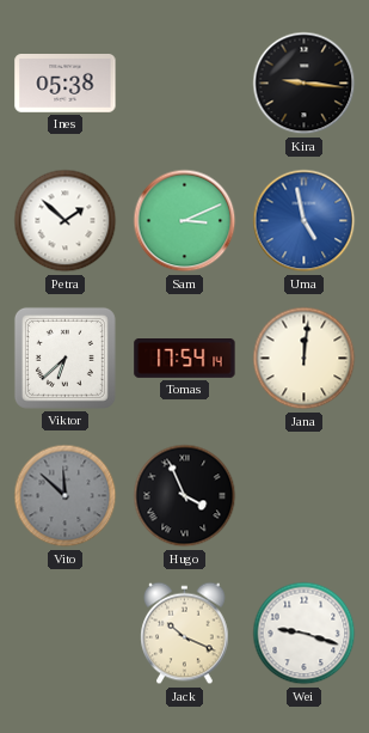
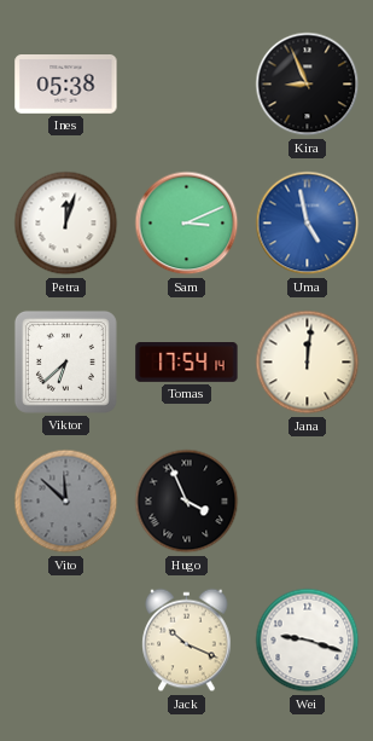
Kira: 9:16 -> 8:56
Petra: 1:52 -> 12:03
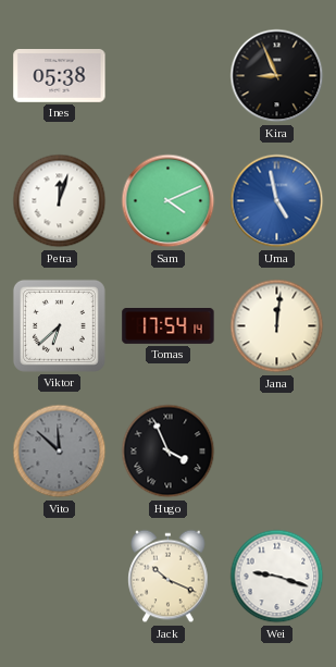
Sam: 3:11 -> 4:11
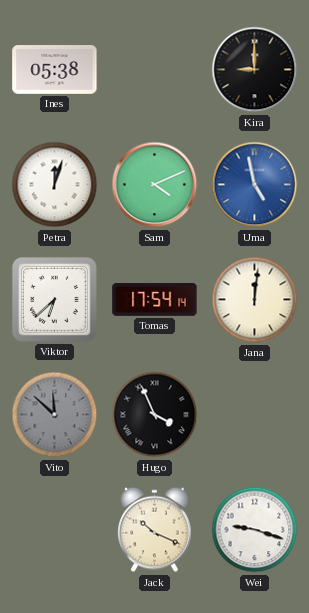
Kira: 8:56 -> 9:00
